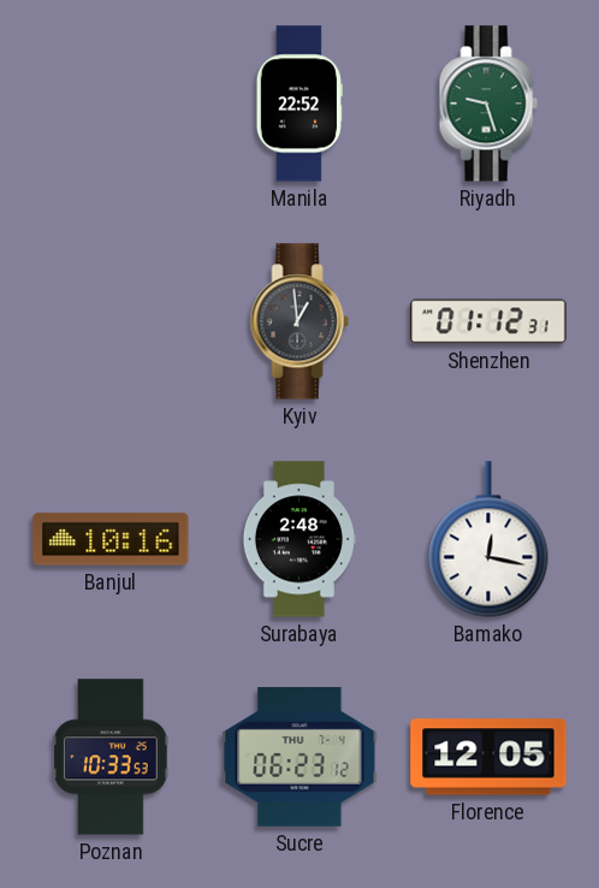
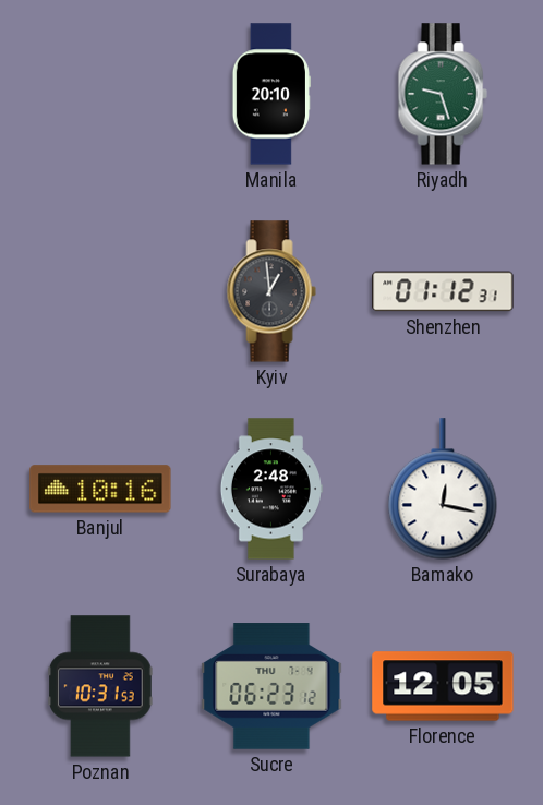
Manila: 22:52 -> 20:10
Poznan: 10:33 -> 10:31
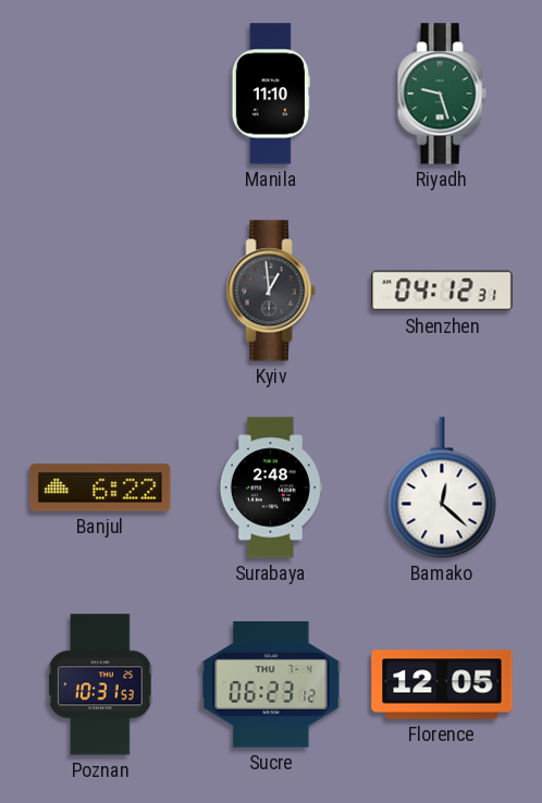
Manila: 20:10 -> 11:10
Shenzhen: 01:12 -> 04:12
Banjul: 10:16 -> 6:22
Bamako: 12:17 -> 12:22
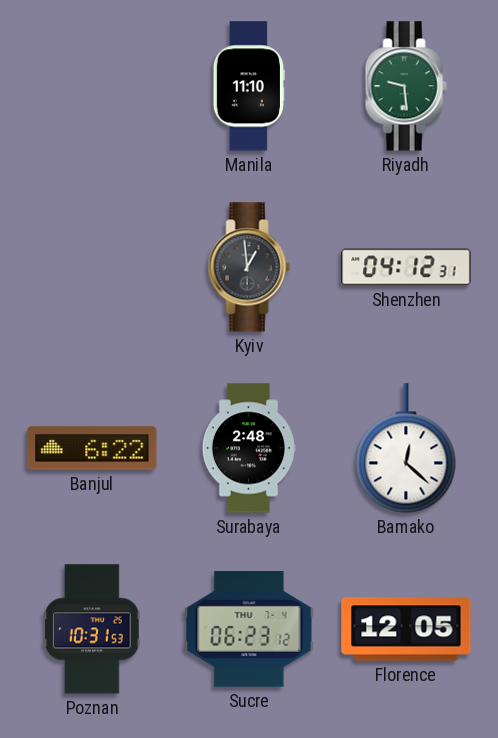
Riyadh: 9:27 -> 9:29
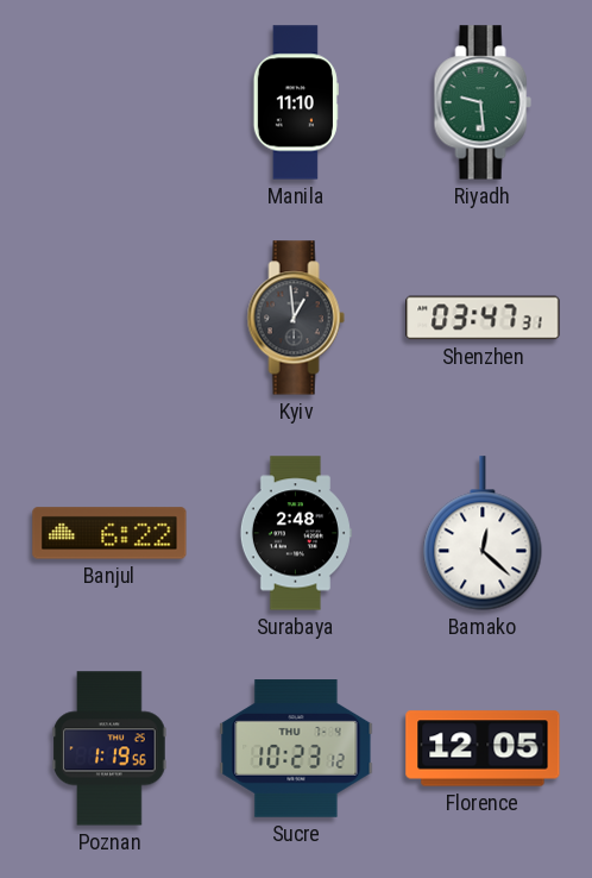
Shenzhen: 04:12 -> 03:47
Poznan: 10:31 -> 1:19
Sucre: 06:23 -> 10:23
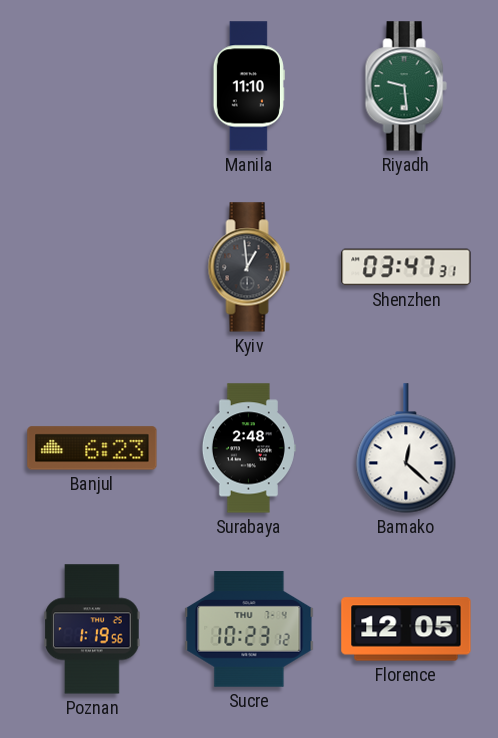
Banjul: 6:22 -> 6:23
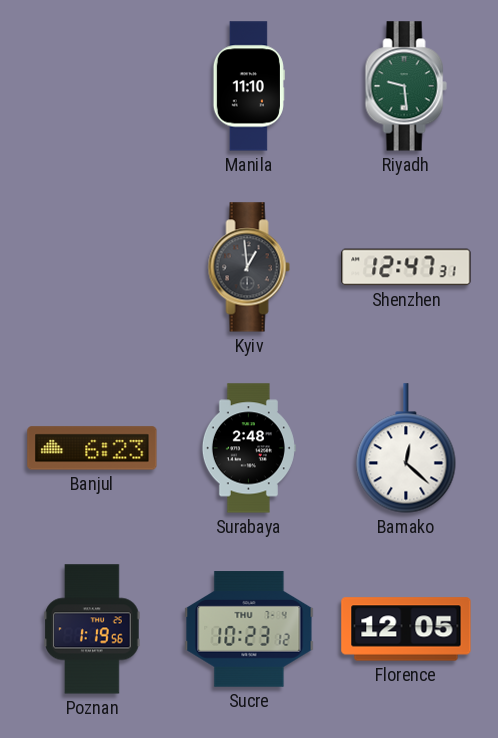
Shenzhen: 03:47 -> 12:47
